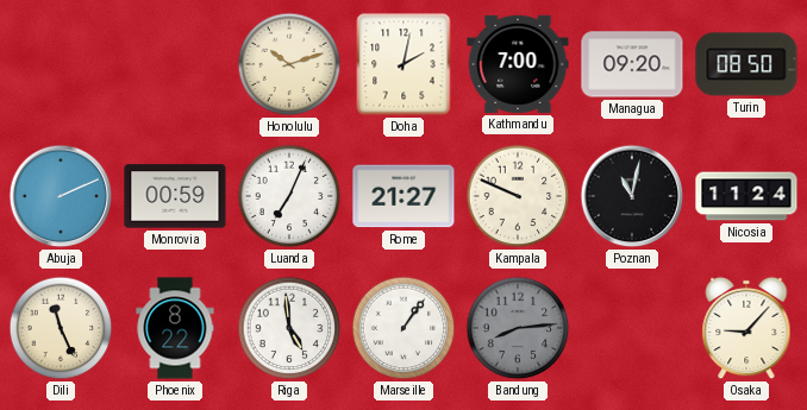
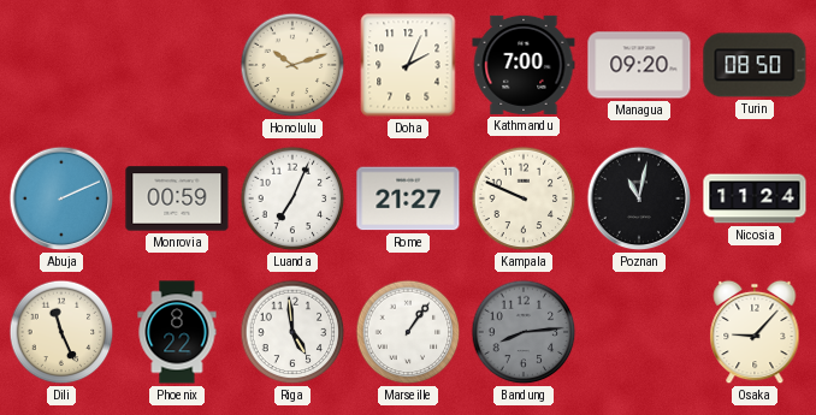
Doha: 2:02 -> 2:04
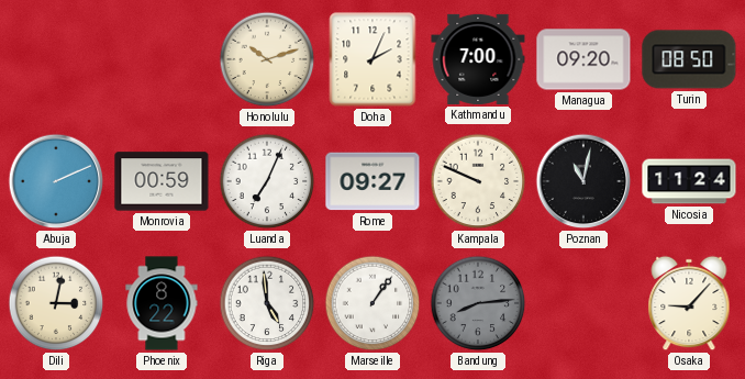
Rome: 21:27 -> 09:27
Dili: 11:26 -> 3:02
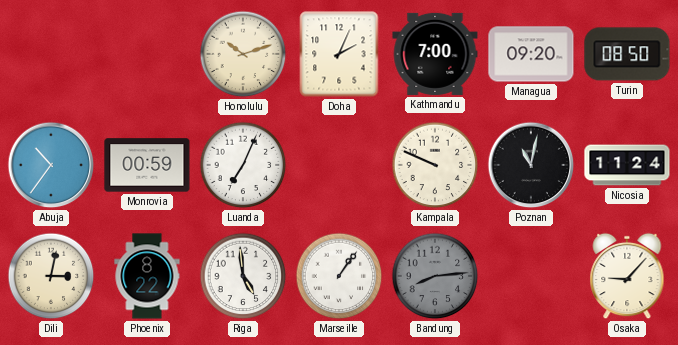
Abuja: 2:11 -> 10:36
Rome: 09:27 -> none
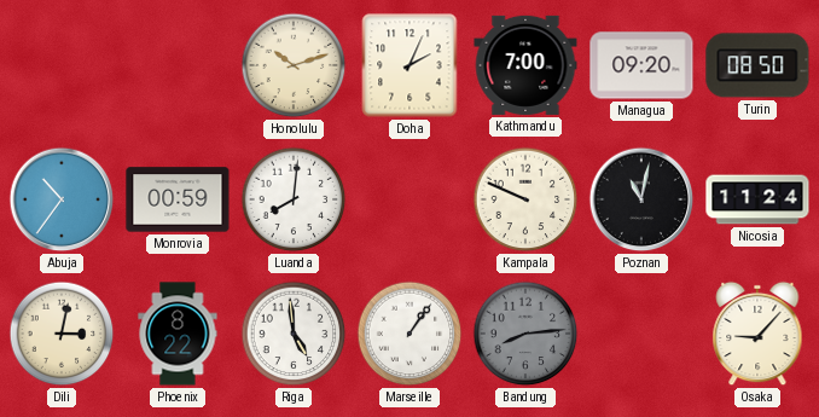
Luanda: 7:04 -> 8:01
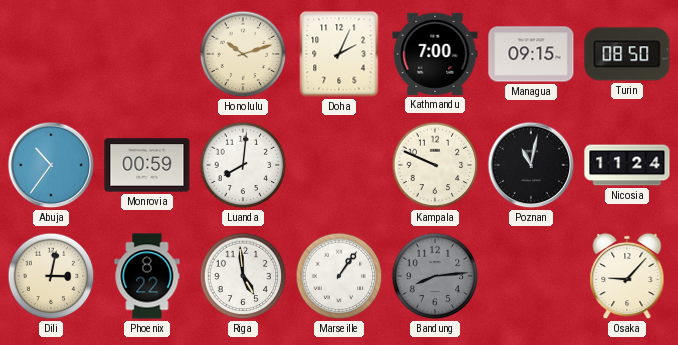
Managua: 09:20 -> 09:15
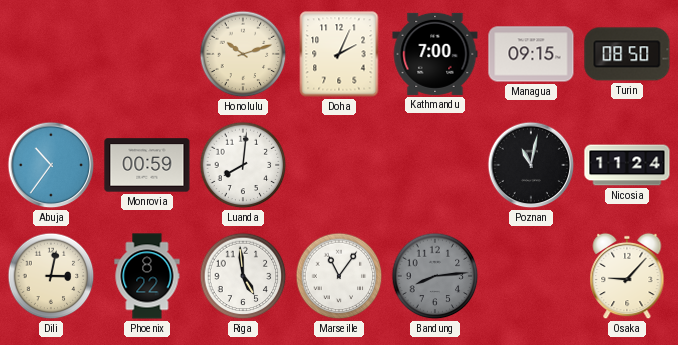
Kampala: 9:49 -> none
Marseille: 1:06 -> 11:06
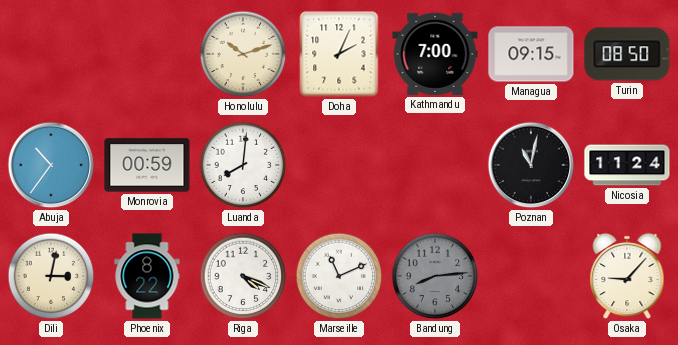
Riga: 4:59 -> 4:19
Marseille: 11:06 -> 11:11
